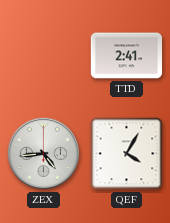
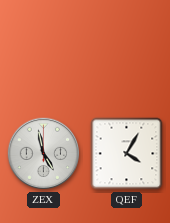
TTD: 2:41 -> none
ZEX: 4:44 -> 4:58
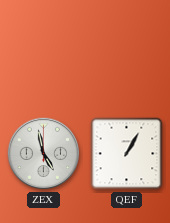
QEF: 4:05 -> 1:05
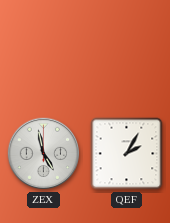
QEF: 1:05 -> 2:05
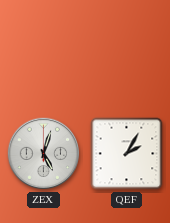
ZEX: 4:58 -> 5:03
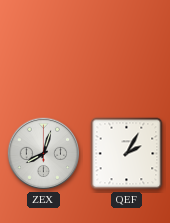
ZEX: 5:03 -> 8:03
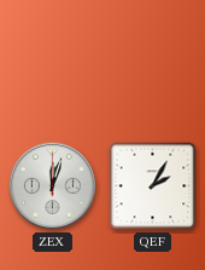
ZEX: 8:03 -> 12:03
